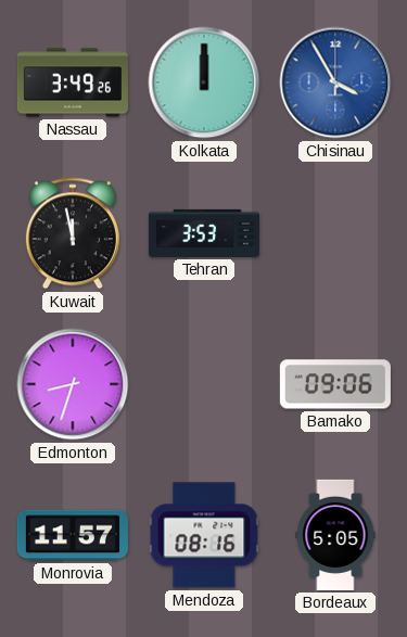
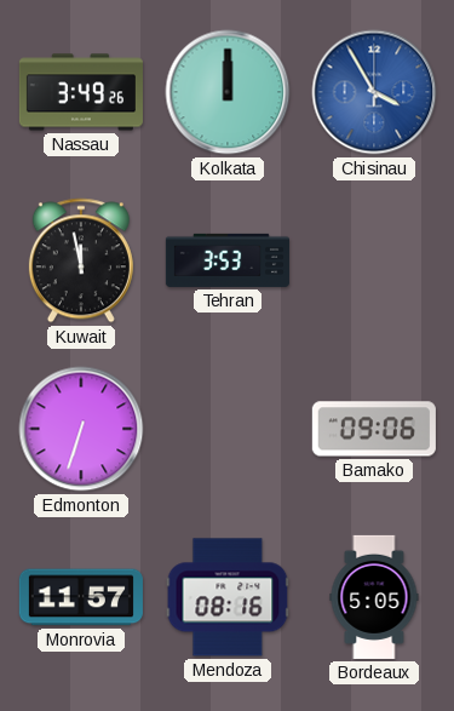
Edmonton: 8:33 -> 6:33
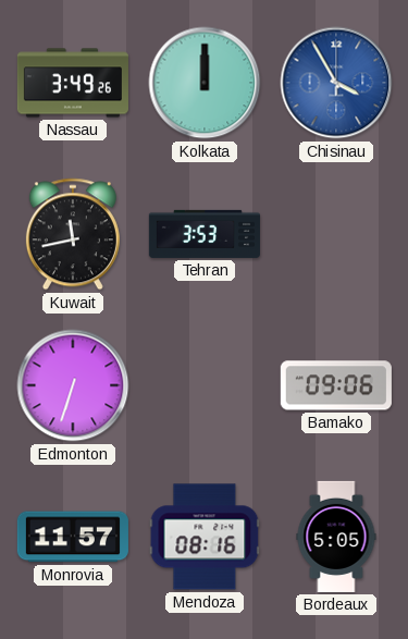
Kuwait: 11:58 -> 11:43
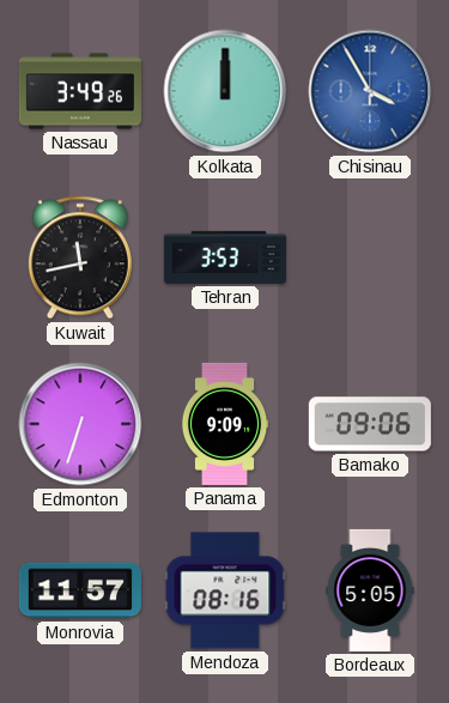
Panama: none -> 9:09
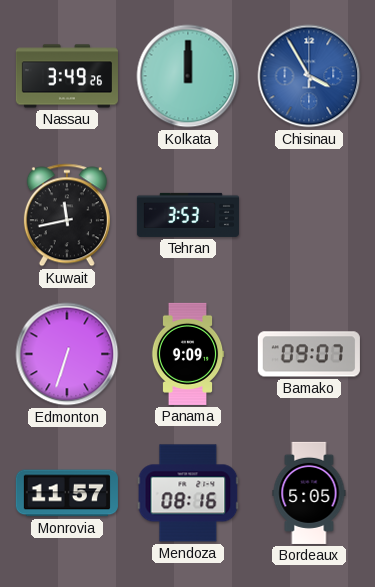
Bamako: 09:06 -> 09:07
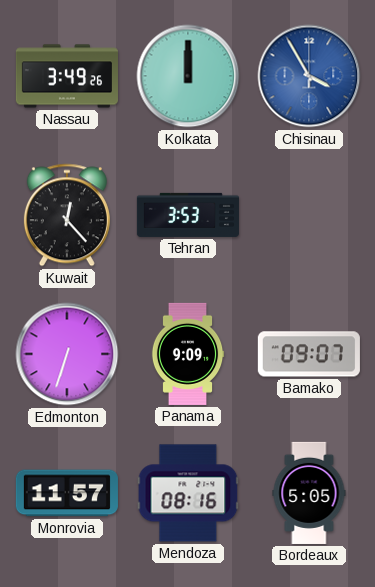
Kuwait: 11:43 -> 12:23
